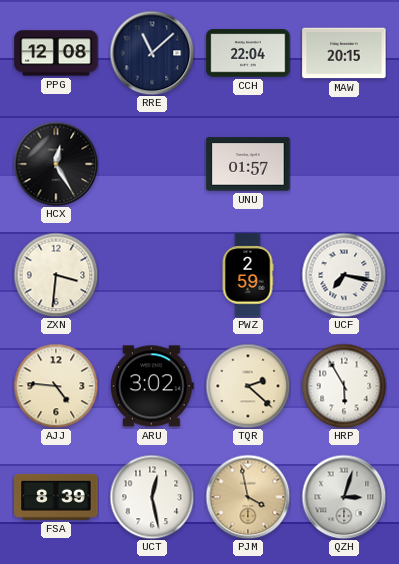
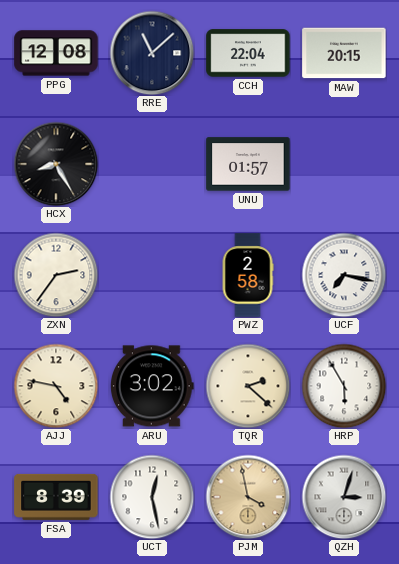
HCX: 12:25 -> 8:25
ZXN: 3:31 -> 2:36
PWZ: 2:59 -> 2:58
AJJ: 4:46 -> 4:47
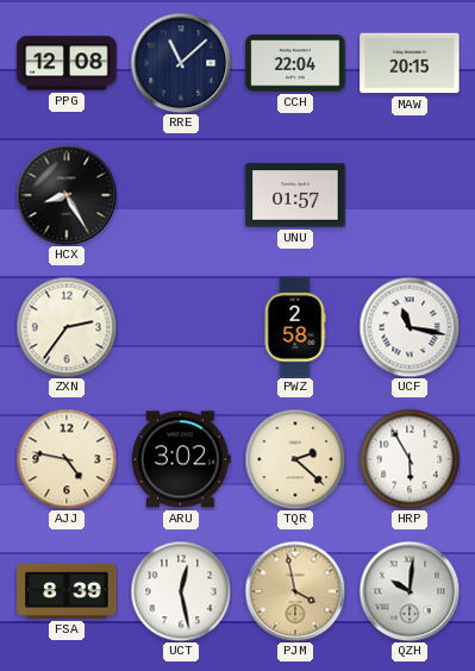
UCF: 7:17 -> 11:17
QZH: 3:03 -> 10:01
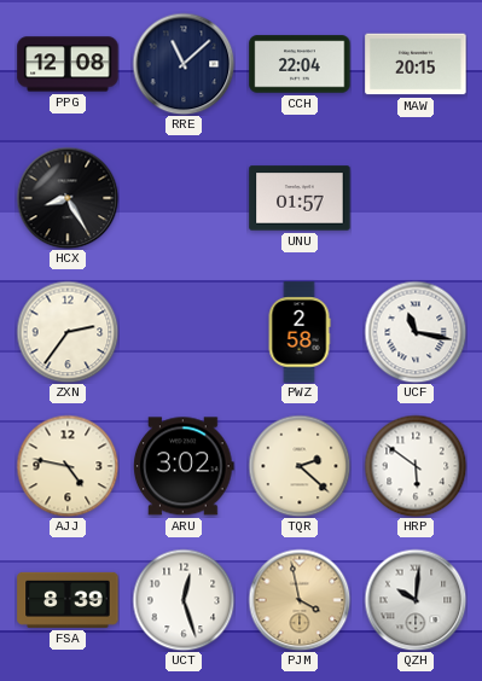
HRP: 5:55 -> 5:51
UCT: 12:28 -> 12:27
